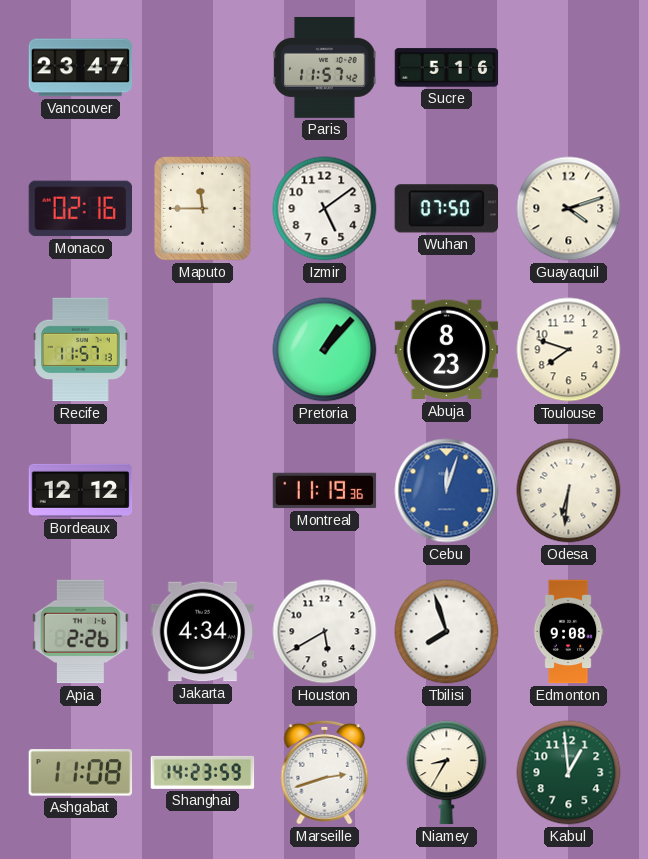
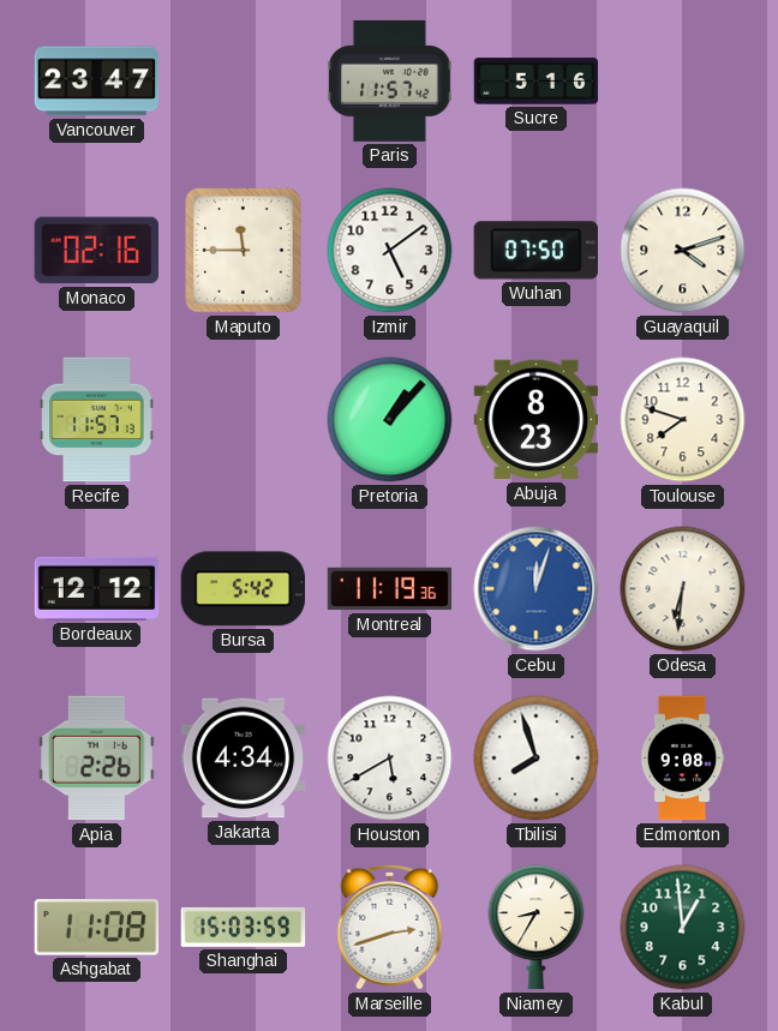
Bursa: none -> 5:42
Shanghai: 14:23 -> 15:03
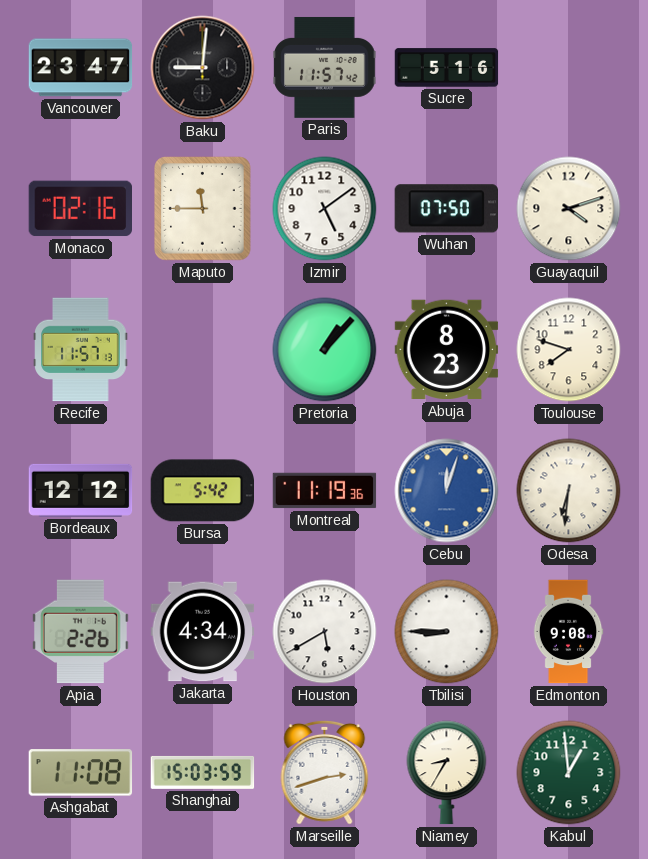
Baku: none -> 9:01
Tbilisi: 7:57 -> 8:45
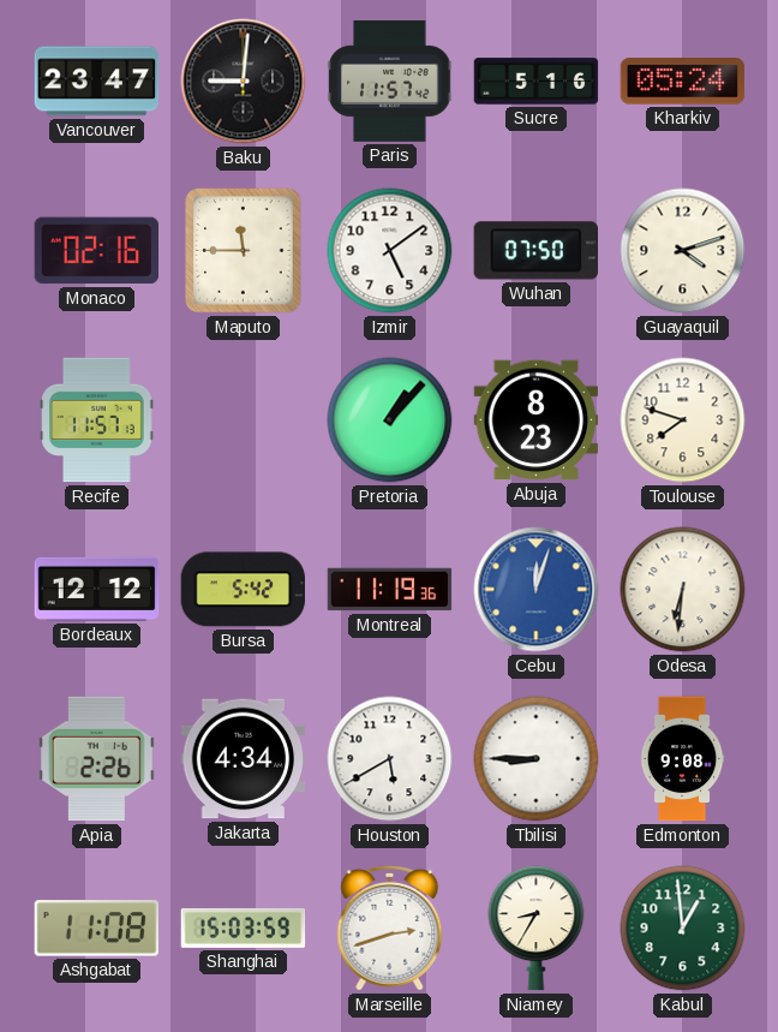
Kharkiv: none -> 05:24
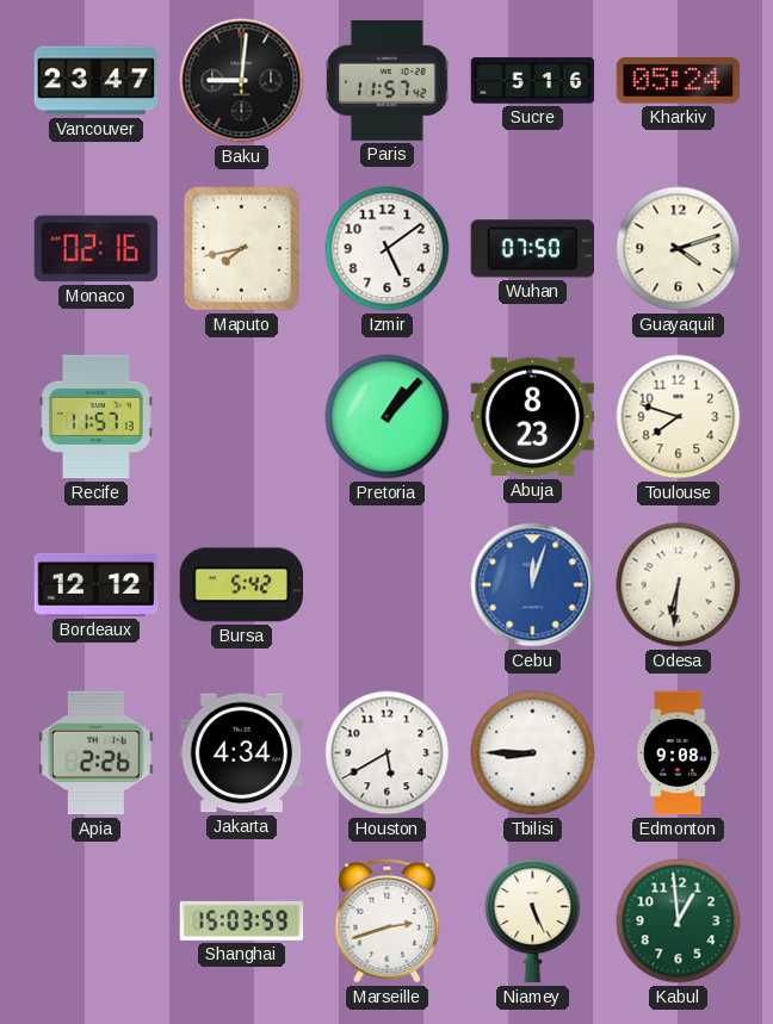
Maputo: 11:45 -> 7:43
Montreal: 11:19 -> none
Ashgabat: 11:08 -> none
Niamey: 8:35 -> 5:26
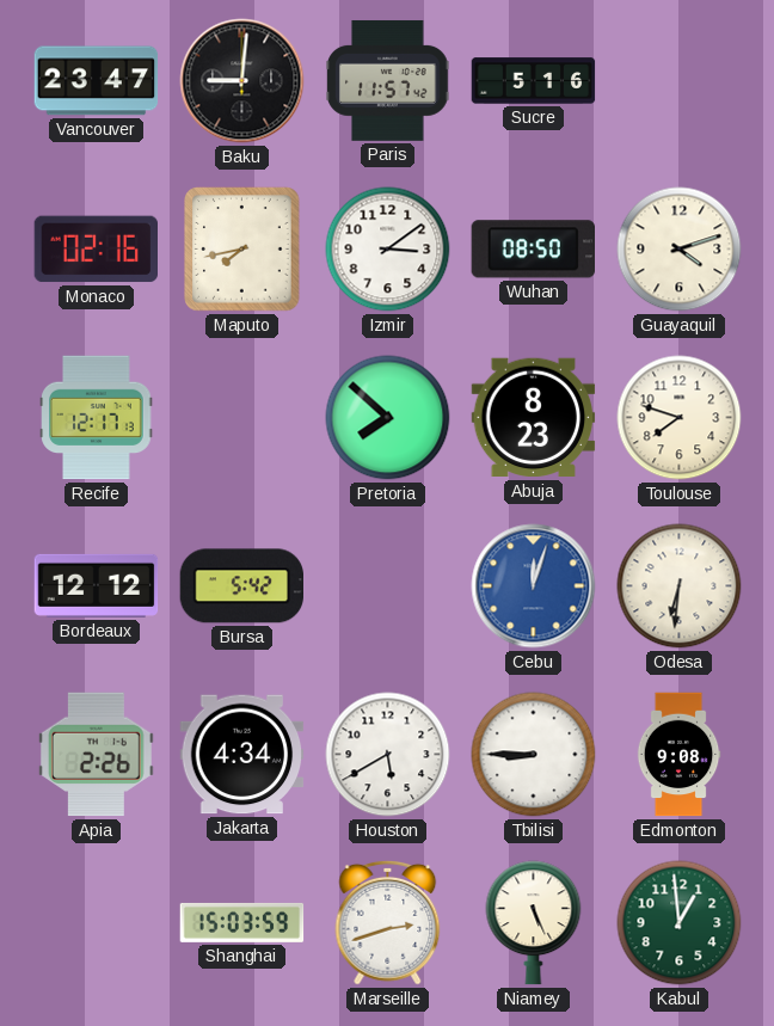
Kharkiv: 05:24 -> none
Izmir: 5:09 -> 3:09
Wuhan: 07:50 -> 08:50
Recife: 11:57 -> 12:17
Pretoria: 1:07 -> 7:52
